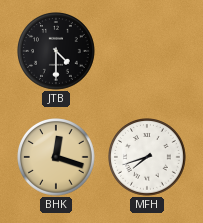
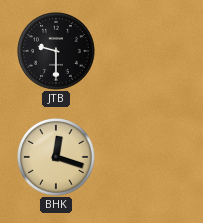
JTB: 4:30 -> 9:30
MFH: 7:42 -> none
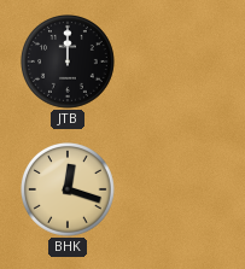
JTB: 9:30 -> 12:00
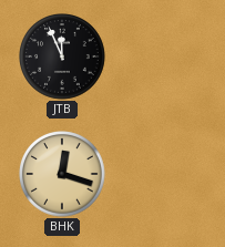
JTB: 12:00 -> 11:56
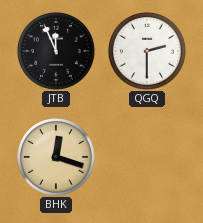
QGQ: none -> 2:30
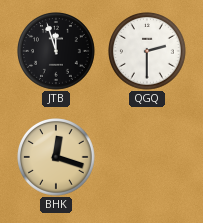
JTB: 11:56 -> 11:57
